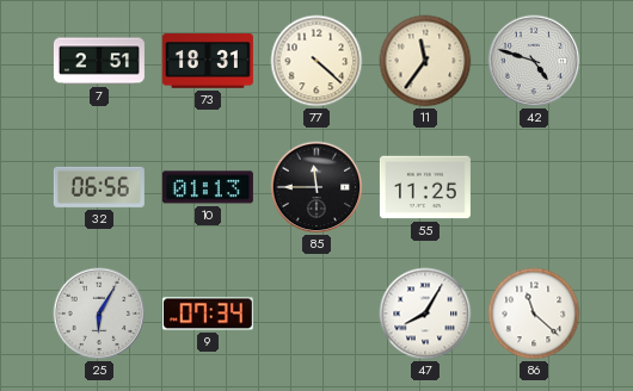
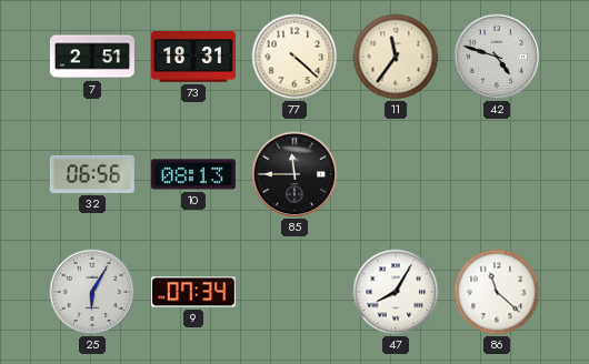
10: 01:13 -> 08:13
55: 11:25 -> none
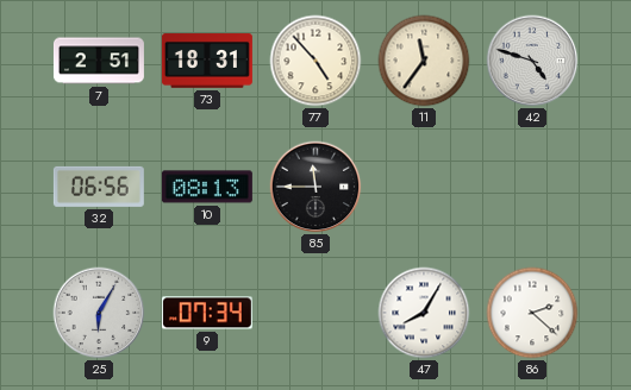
77: 4:22 -> 4:53
86: 11:22 -> 2:22
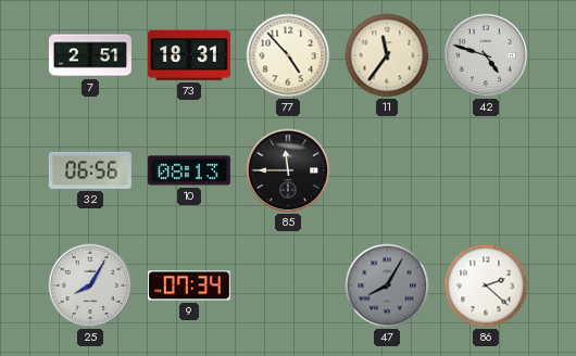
25: 6:05 -> 8:05
47 dial: white -> grey
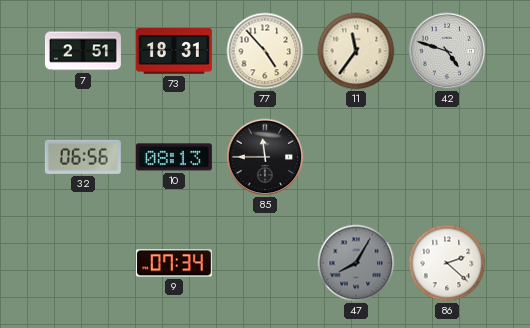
25: 8:05 -> none
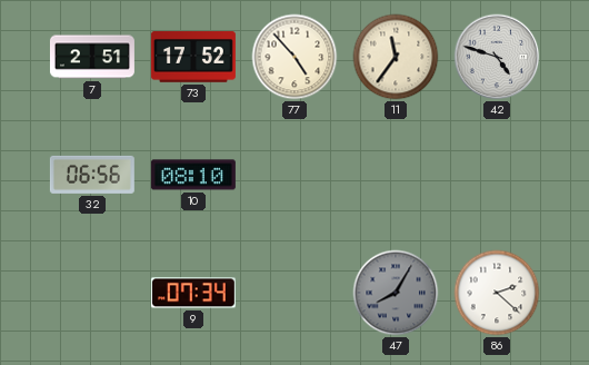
73: 18:31 -> 17:52
10: 08:13 -> 08:10
85: 11:45 -> none
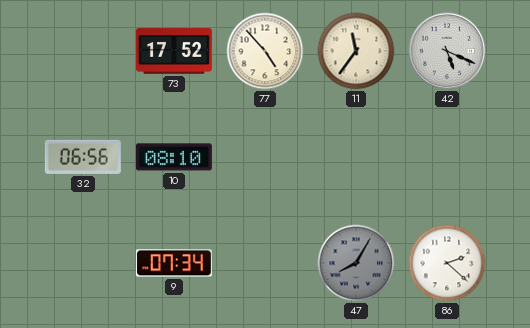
7: 2:51 -> none
42: 4:48 -> 5:19
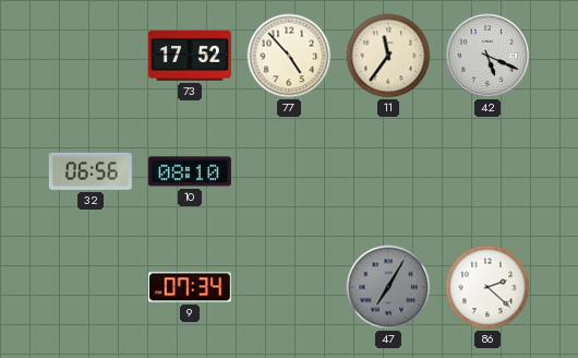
47: 8:05 -> 7:05
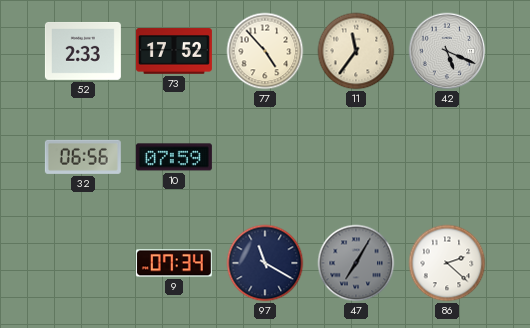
52: none -> 2:33
10: 08:10 -> 07:59
97: none -> 11:20
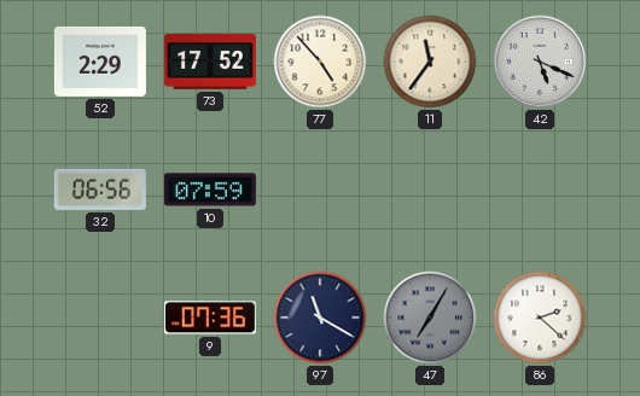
52: 2:33 -> 2:29
9: 07:34 -> 07:36
